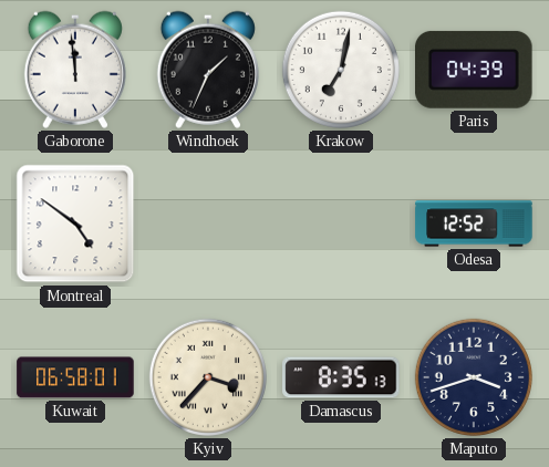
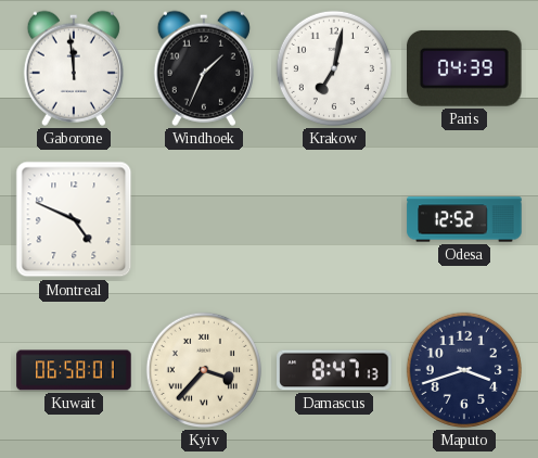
Montreal: 4:51 -> 4:49
Damascus: 8:35 -> 8:47
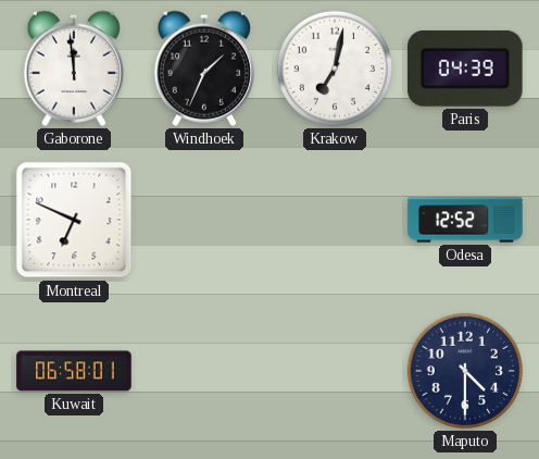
Montreal: 4:49 -> 6:49
Kyiv: 3:37 -> none
Damascus: 8:47 -> none
Maputo: 3:42 -> 4:30
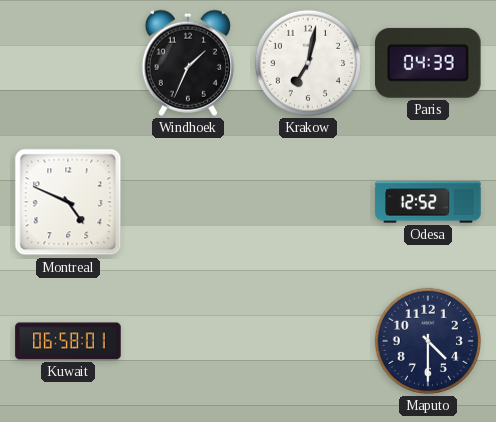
Gaborone: 11:59 -> none
Montreal: 6:49 -> 4:49
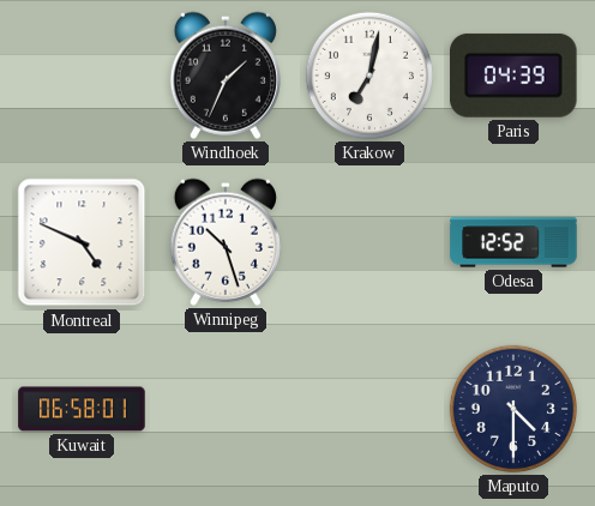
Winnipeg: none -> 10:27
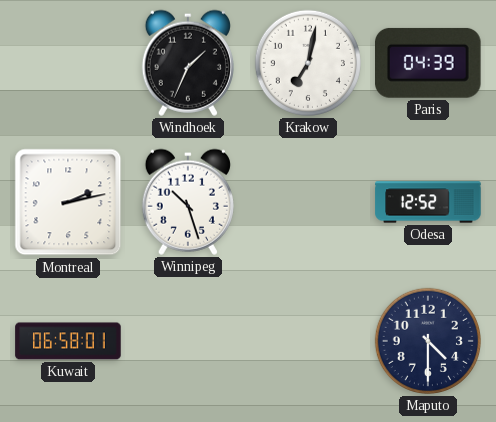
Montreal: 4:49 -> 2:13
